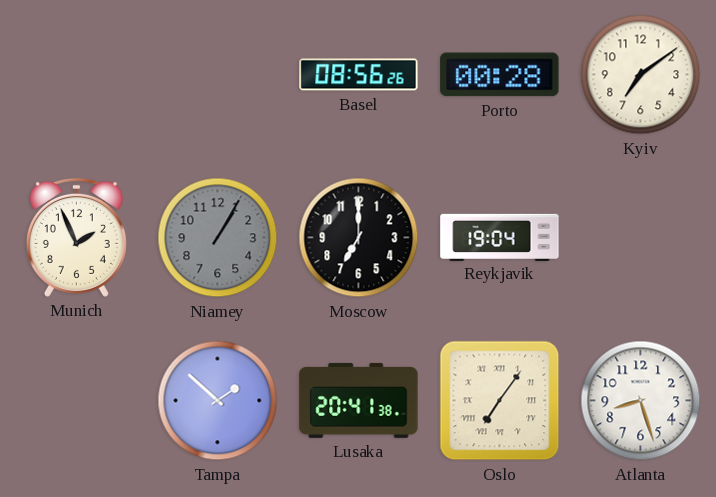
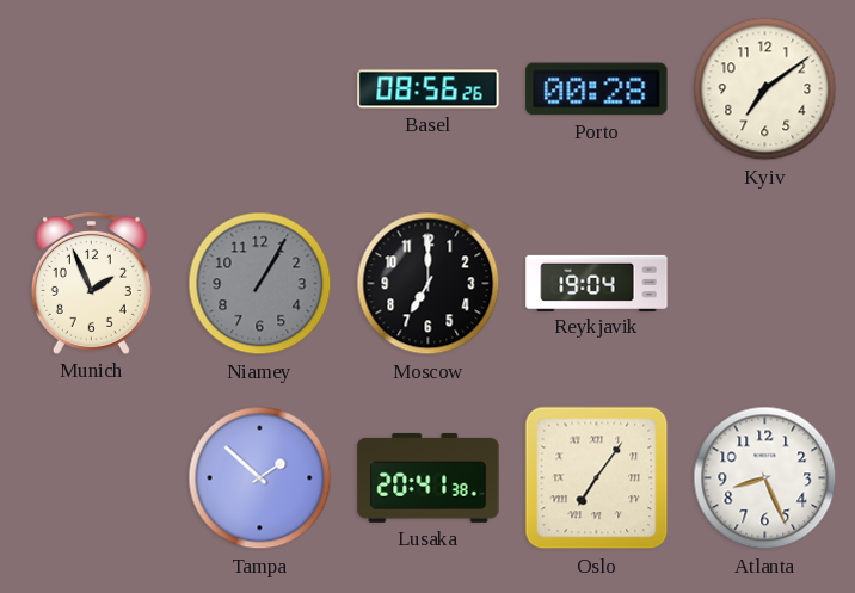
Atlanta: 8:27 -> 8:26
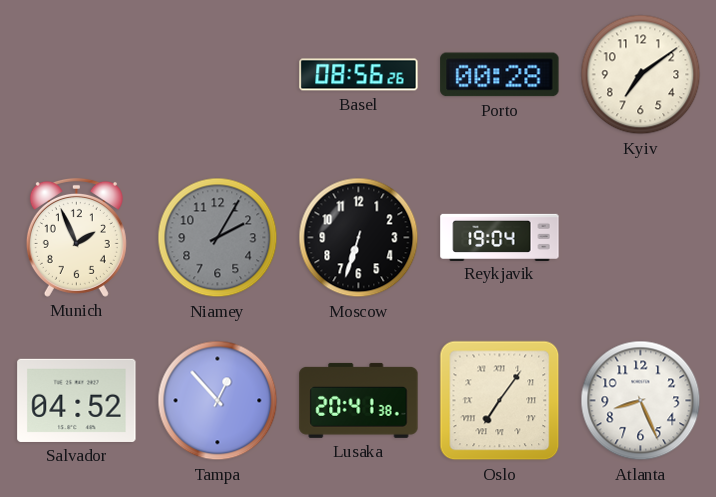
Niamey: 1:05 -> 2:05
Moscow: 7:00 -> 6:33
Salvador: none -> 04:52
Tampa: 1:52 -> 12:53
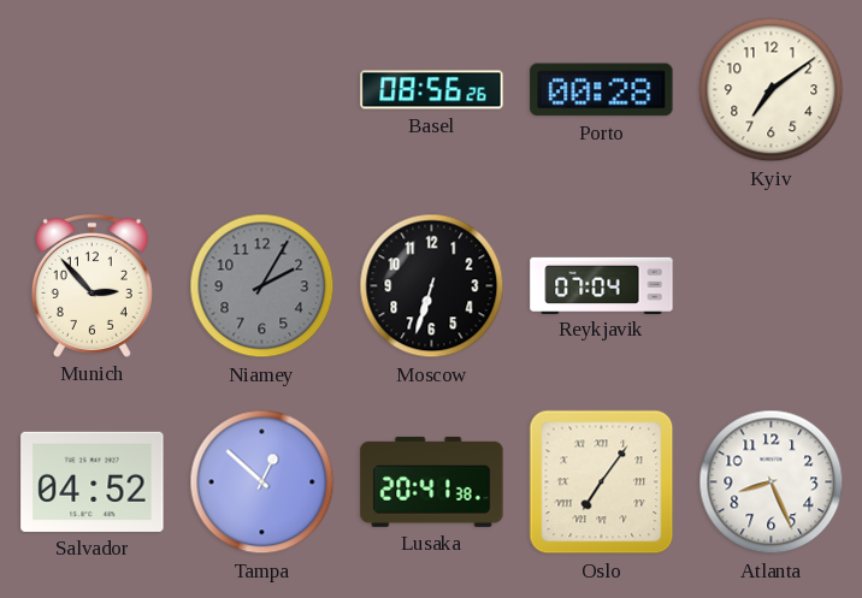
Munich: 1:56 -> 2:53
Reykjavik: 19:04 -> 07:04
Tampa: 12:53 -> 12:52
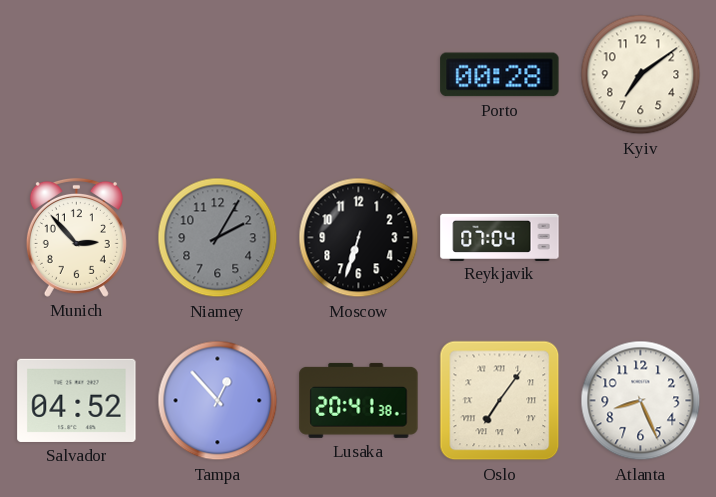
Basel: 08:56 -> none
Tampa: 12:52 -> 12:53
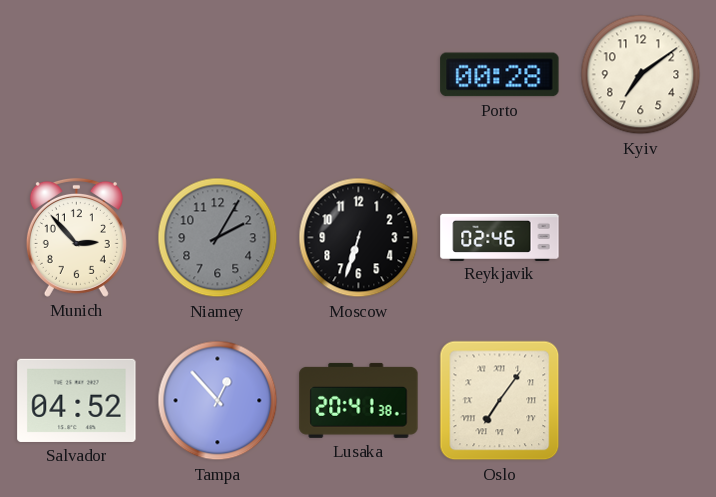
Reykjavik: 07:04 -> 02:46
Atlanta: 8:26 -> none
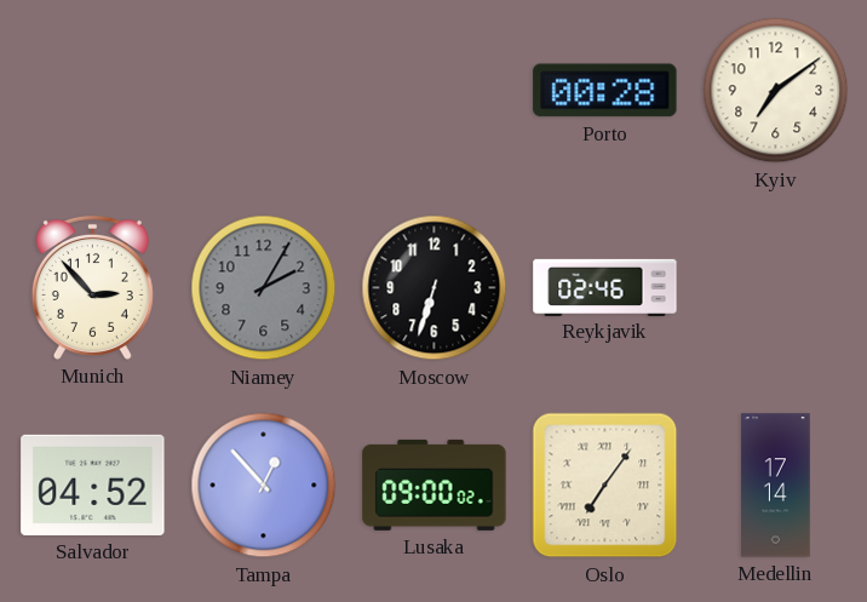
Lusaka: 20:41 -> 09:00
Medellin: none -> 17:14
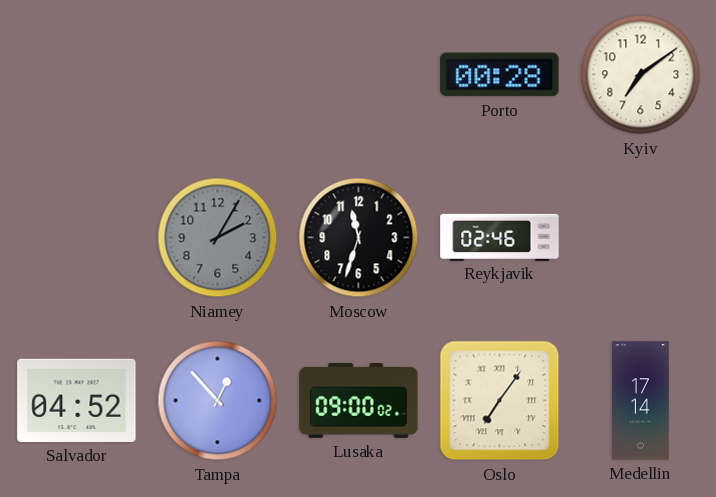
Munich: 2:53 -> none
Moscow: 6:33 -> 11:33
